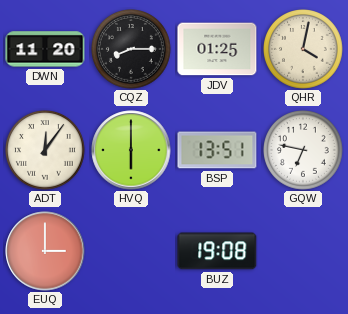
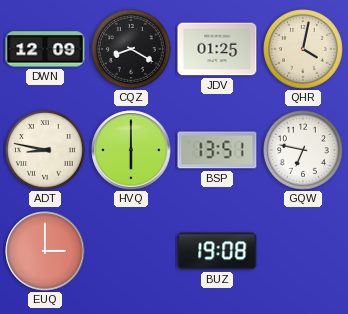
DWN: 11:20 -> 12:09
CQZ: 8:15 -> 8:20
ADT: 12:06 -> 8:47
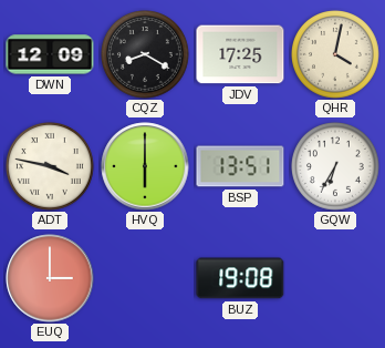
JDV: 01:25 -> 17:25
ADT: 8:47 -> 3:47
GQW: 6:47 -> 6:35
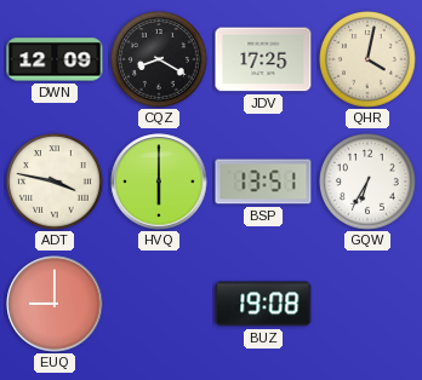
EUQ: 3:00 -> 9:00
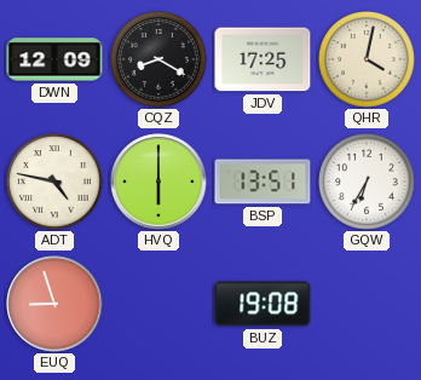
ADT: 3:47 -> 4:47
EUQ: 9:00 -> 8:57
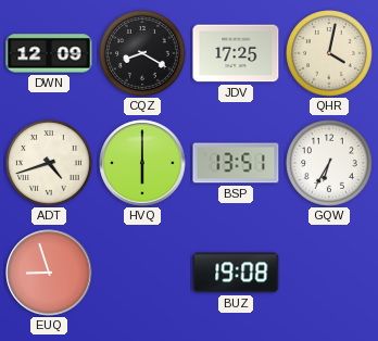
ADT: 4:47 -> 4:42
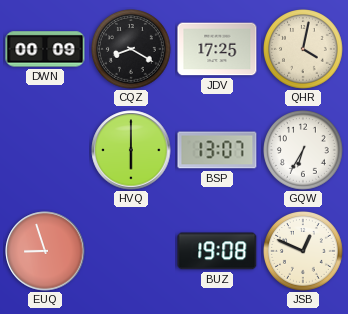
DWN: 12:09 -> 00:09
ADT: 4:42 -> none
BSP: 13:51 -> 13:07
JSB: none -> 12:49
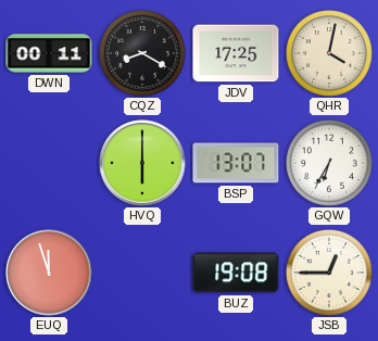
DWN: 00:09 -> 00:11
EUQ: 8:57 -> 11:57
JSB: 12:49 -> 12:45
